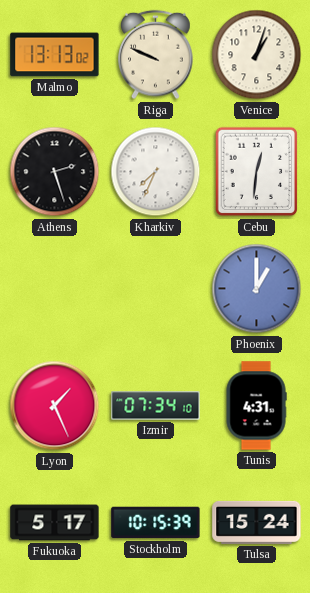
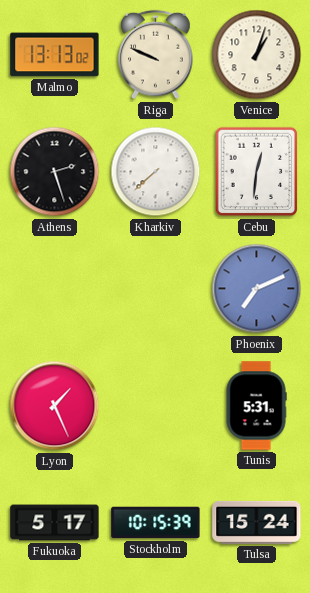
Kharkiv: 7:34 -> 7:38
Phoenix: 1:00 -> 7:11
Izmir: 07:34 -> none
Tunis: 4:31 -> 5:31
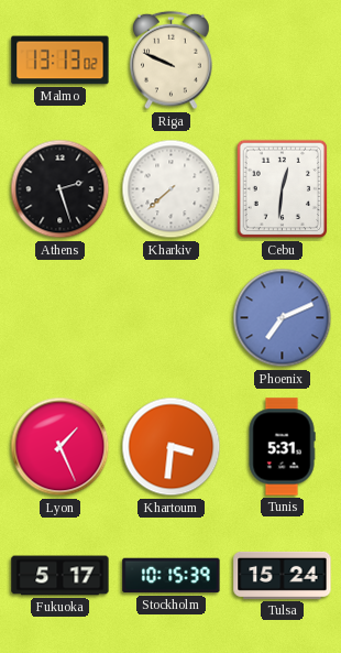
Venice: 1:03 -> none
Khartoum: none -> 3:31
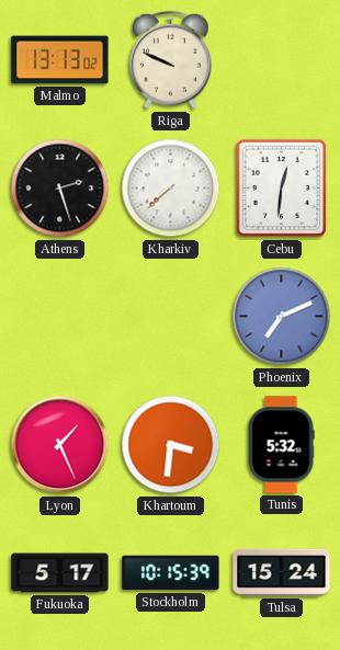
Tunis: 5:31 -> 5:32
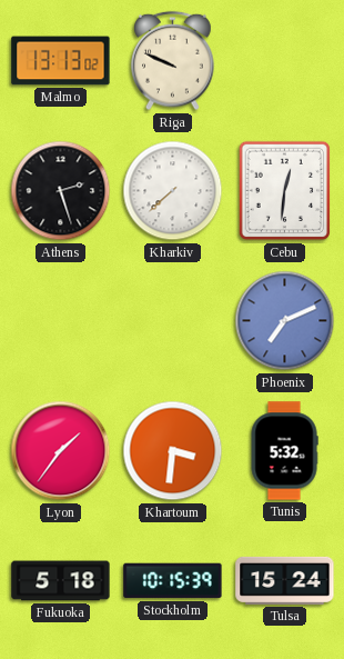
Lyon: 1:26 -> 1:36
Fukuoka: 5:17 -> 5:18
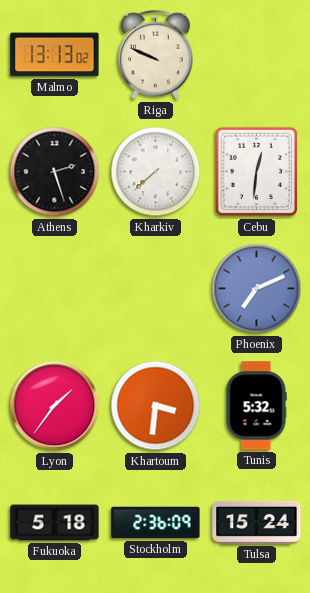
Stockholm: 10:15 -> 2:36
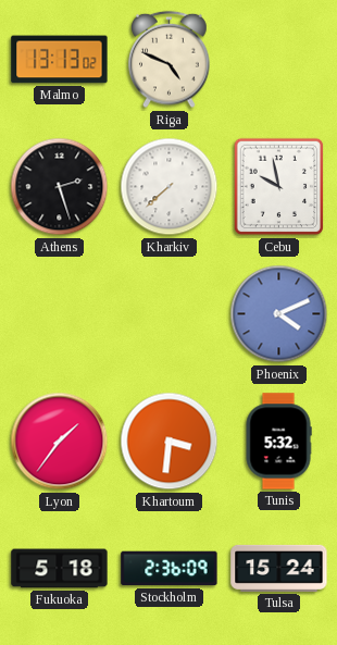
Riga: 9:49 -> 4:49
Cebu: 12:31 -> 9:58
Phoenix: 7:11 -> 4:11
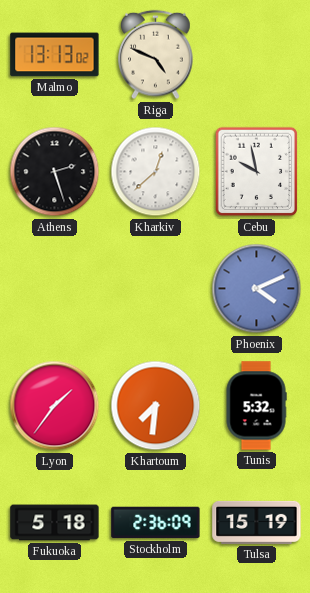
Kharkiv: 7:38 -> 12:38
Khartoum: 3:31 -> 7:31
Tulsa: 15:24 -> 15:19
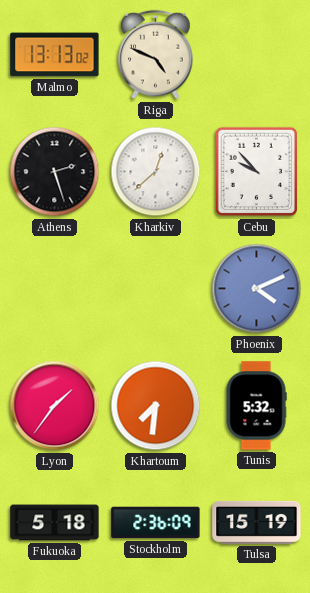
Cebu: 9:58 -> 9:53
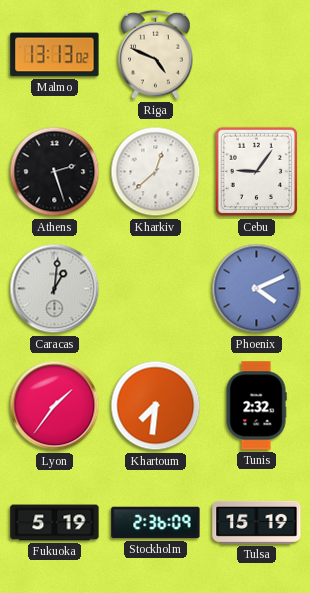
Cebu: 9:53 -> 9:06
Caracas: none -> 1:01
Tunis: 5:32 -> 2:32
Fukuoka: 5:18 -> 5:19
